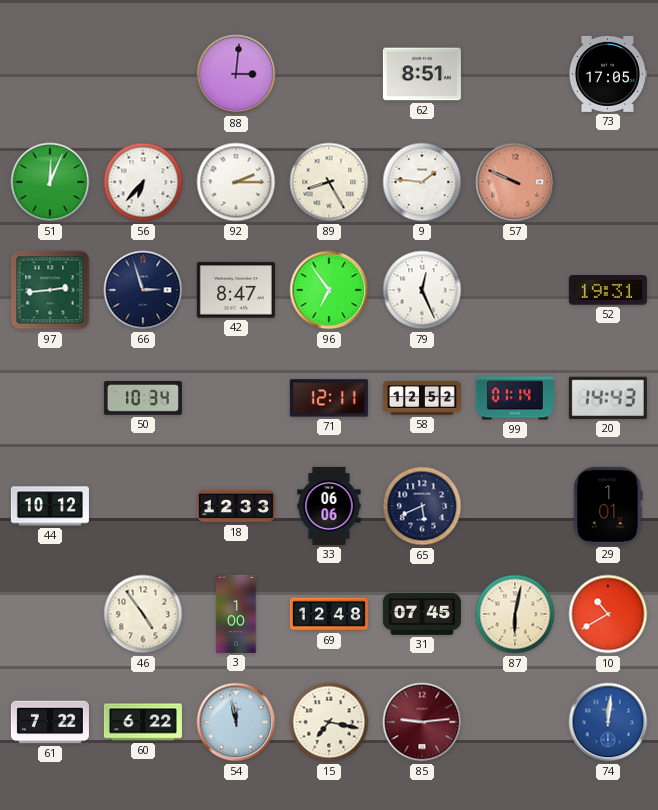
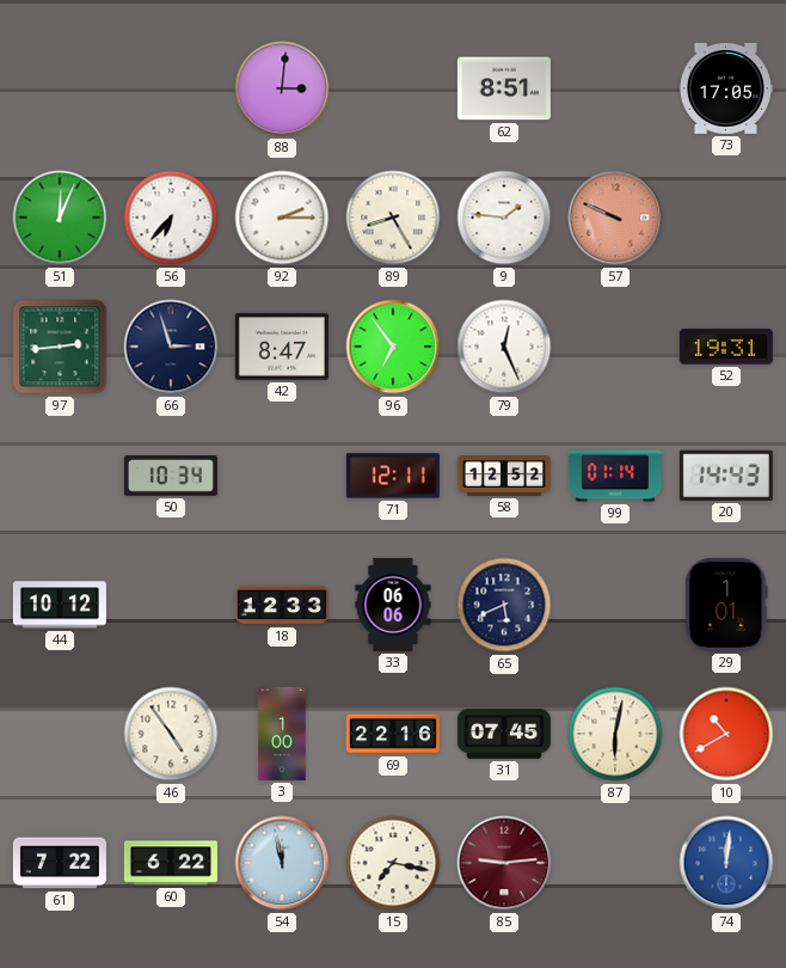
69: 12:48 -> 22:16
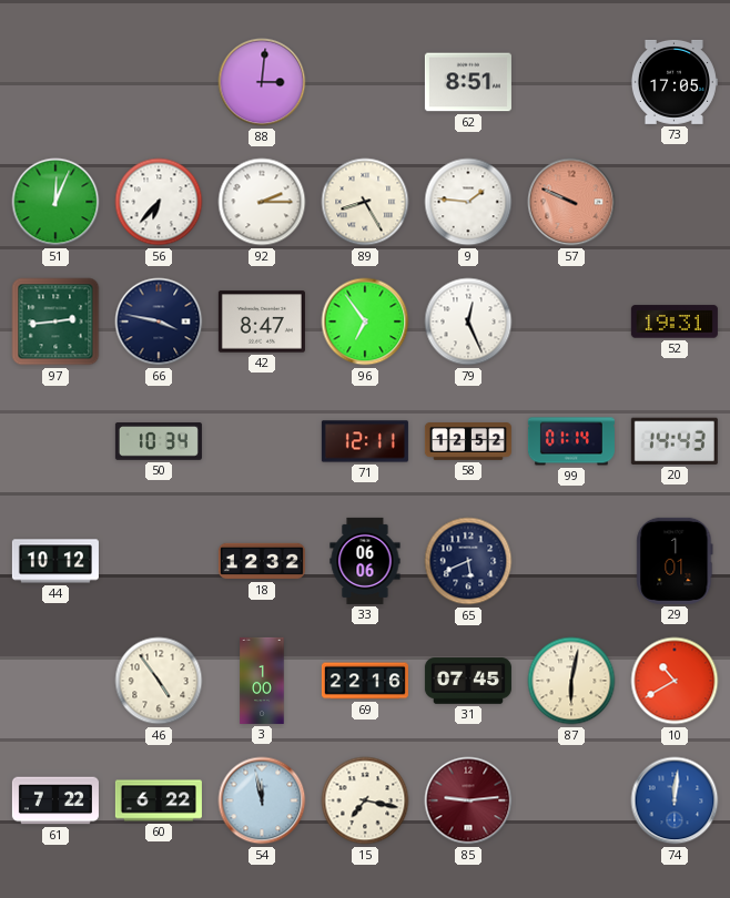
66: 2:57 -> 3:47
18: 12:33 -> 12:32
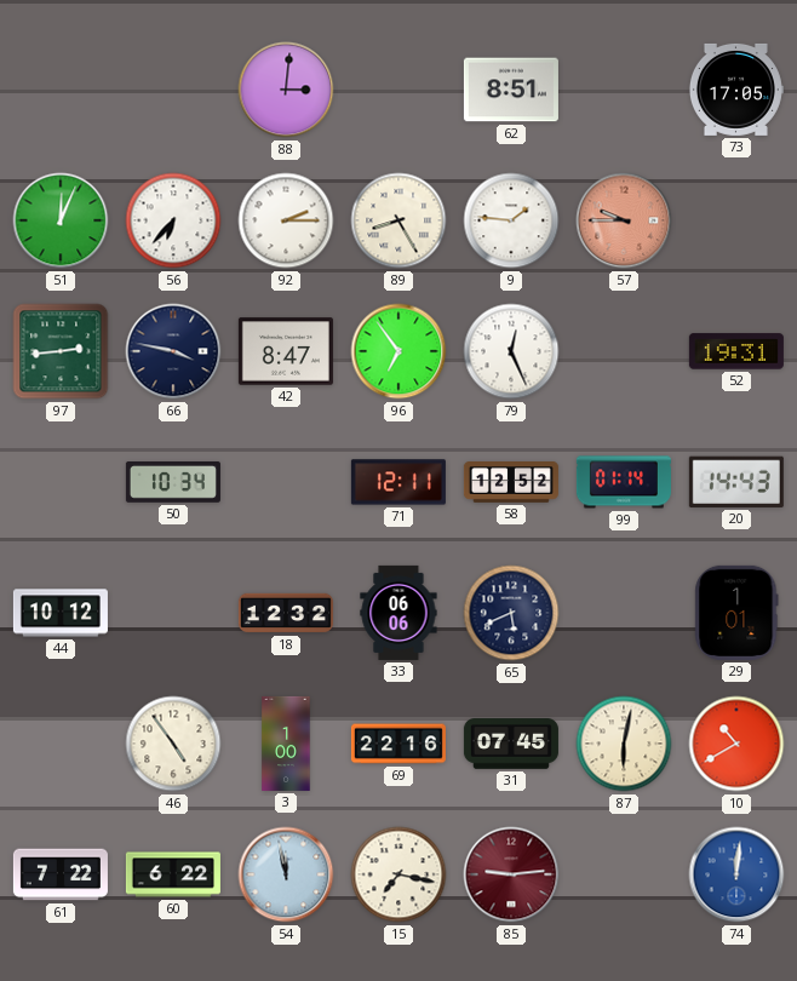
57: 9:49 -> 9:45
